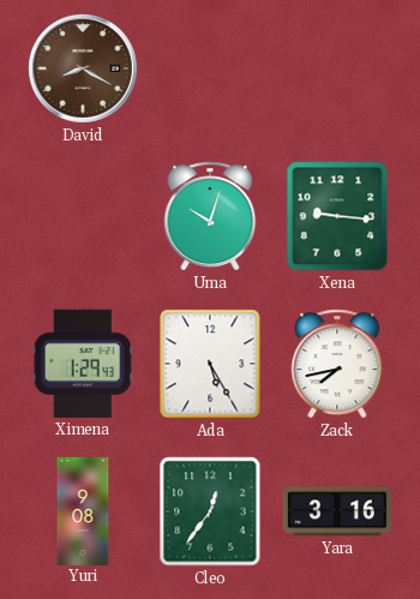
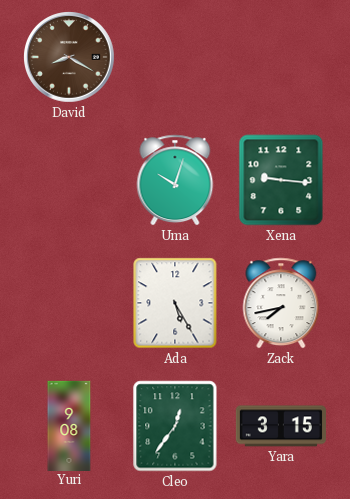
Ximena: 1:29 -> none
Yara: 3:16 -> 3:15
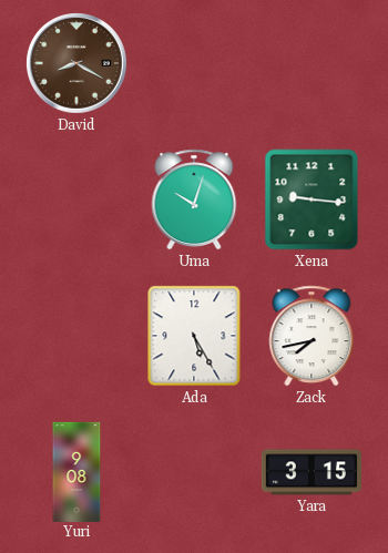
Cleo: 12:36 -> none
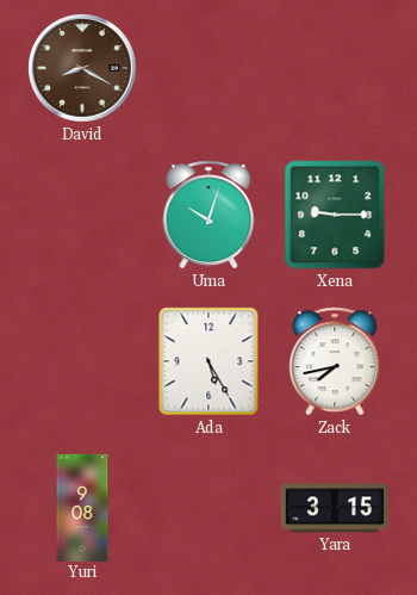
Xena: 9:16 -> 9:15
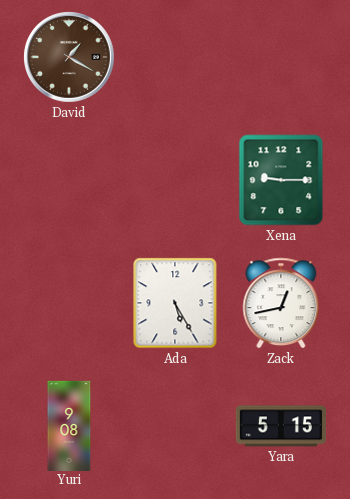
David: 8:20 -> 1:20
Uma: 10:03 -> none
Zack: 7:43 -> 12:43
Yara: 3:15 -> 5:15
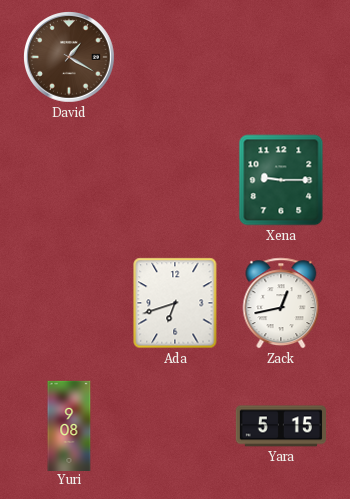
Ada: 5:25 -> 6:42
